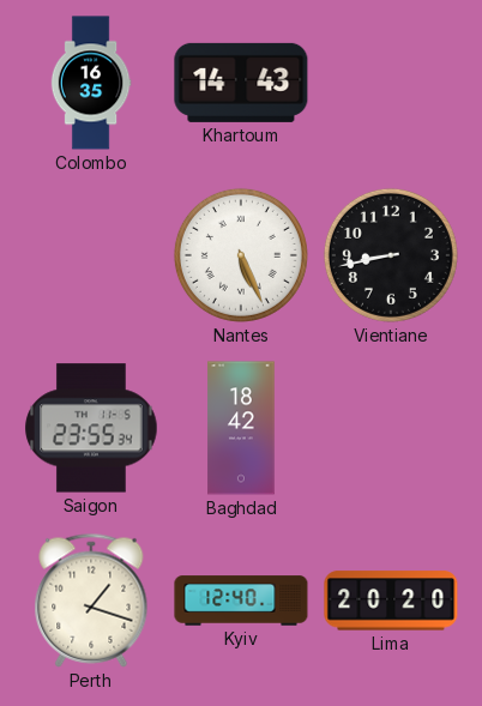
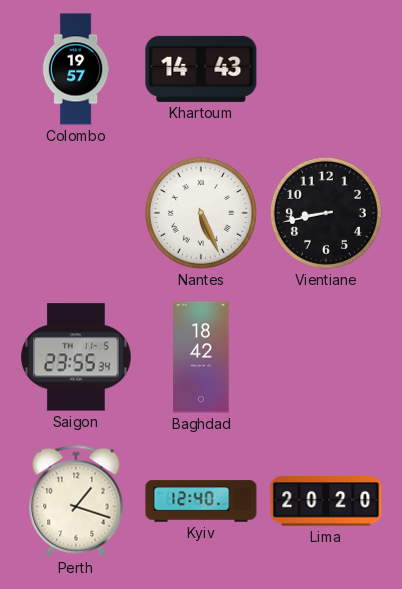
Colombo: 16:35 -> 19:57
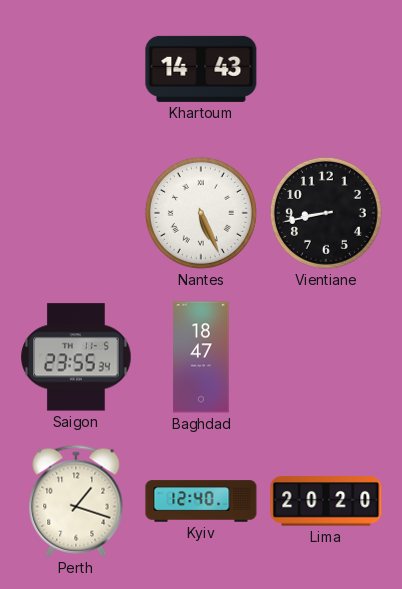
Colombo: 19:57 -> none
Baghdad: 18:42 -> 18:47
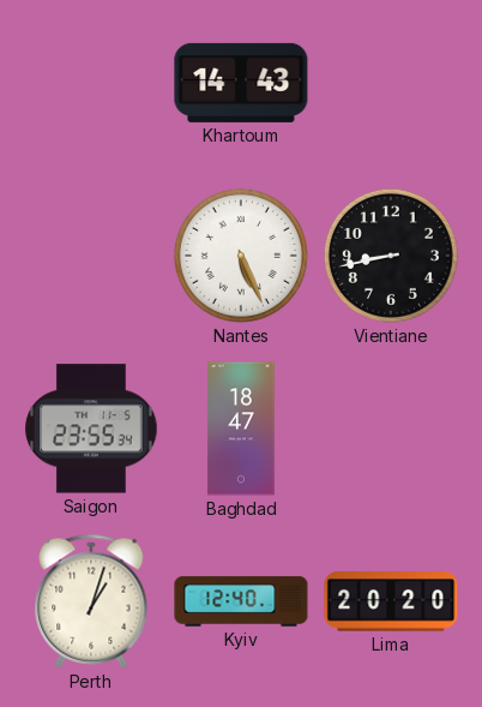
Perth: 1:18 -> 1:03
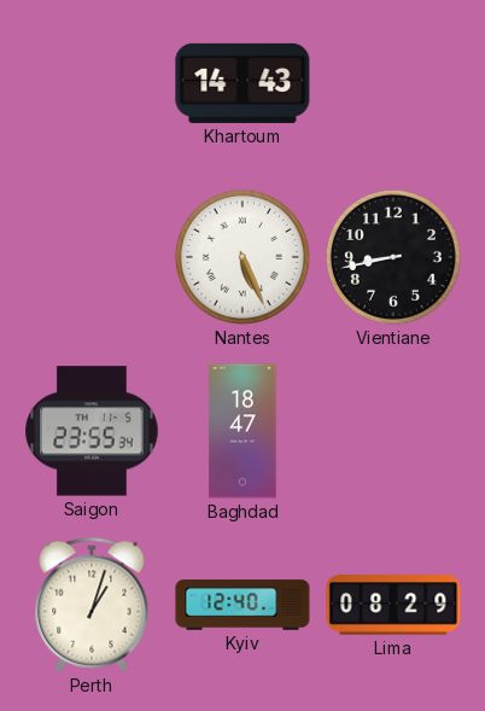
Lima: 20:20 -> 08:29
